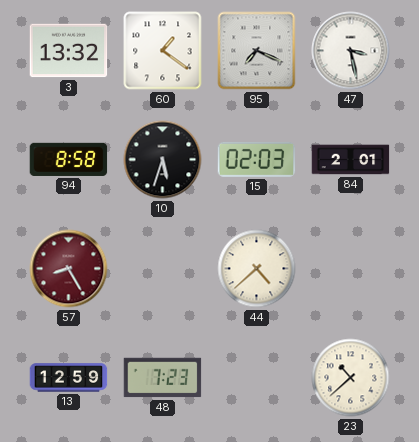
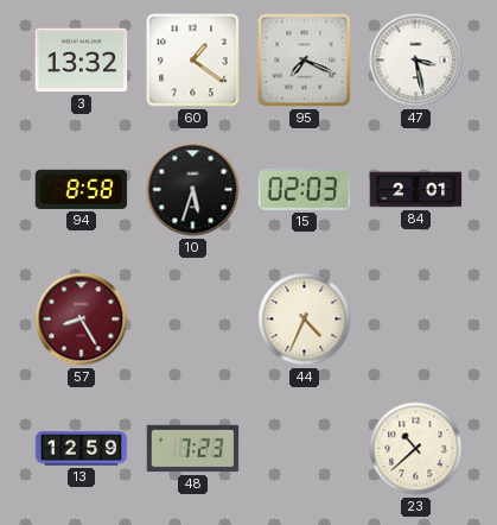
44: 4:38 -> 4:34
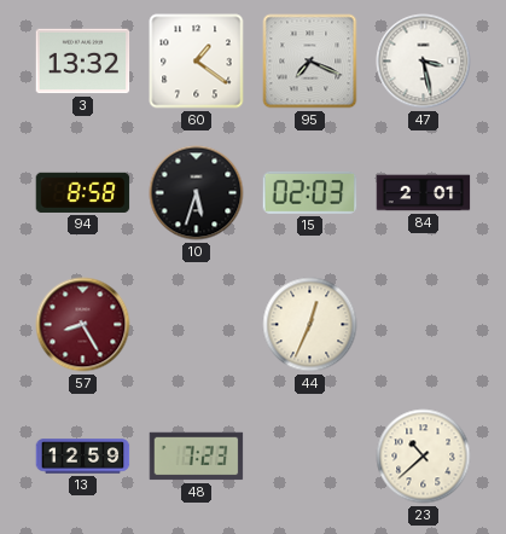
44: 4:34 -> 12:34
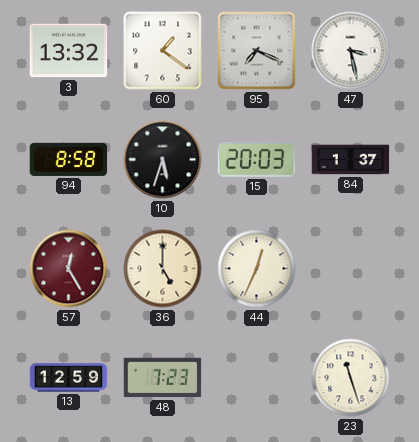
15: 02:03 -> 20:03
84: 2:01 -> 1:37
57: 8:25 -> 12:25
36: none -> 5:00
23: 10:38 -> 11:27
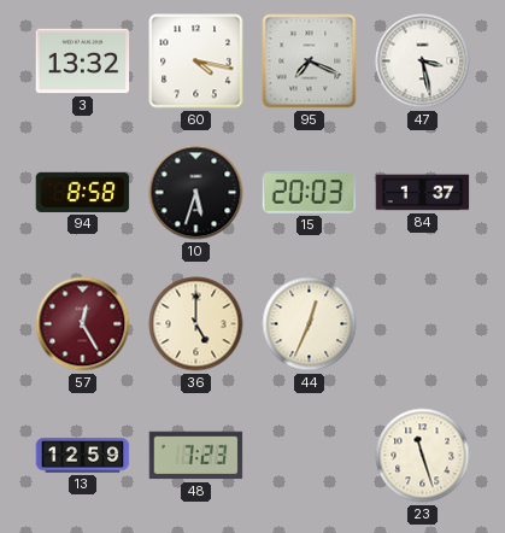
60: 1:21 -> 4:17
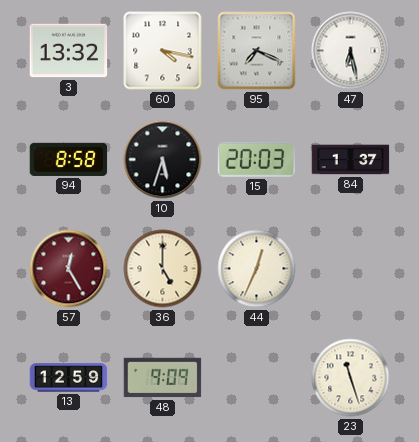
47: 3:28 -> 6:28
48: 7:23 -> 9:09
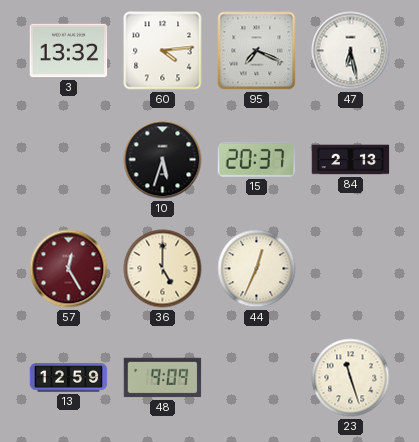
60: 4:17 -> 4:14
94: 8:58 -> none
15: 20:03 -> 20:37
84: 1:37 -> 2:13
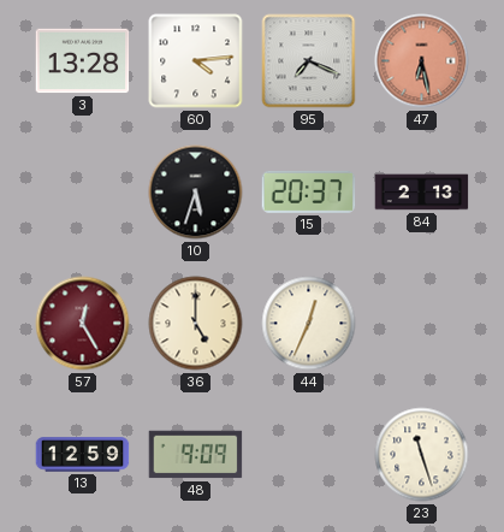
3: 13:32 -> 13:28
47 dial: white -> salmon
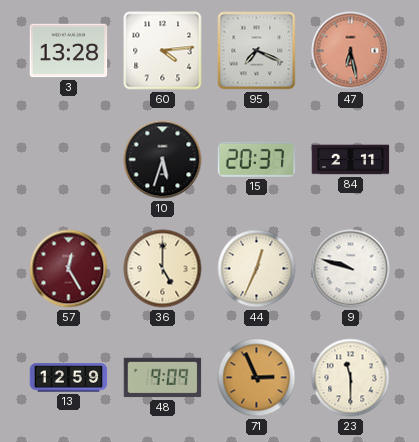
84: 2:13 -> 2:11
9: none -> 9:48
71: none -> 2:56
23: 11:27 -> 11:30
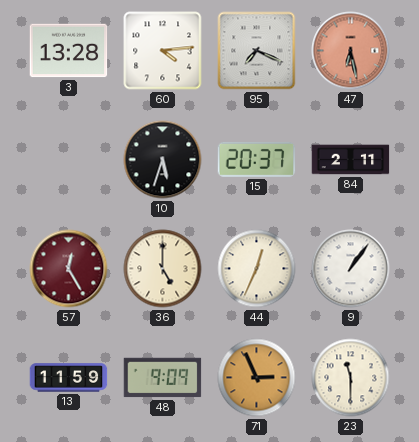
9: 9:48 -> 1:06
13: 12:59 -> 11:59
